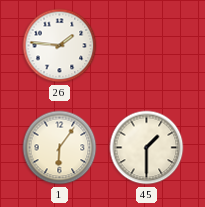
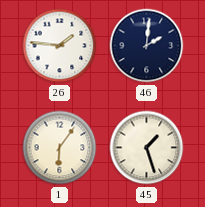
46: none -> 2:01
45: 1:30 -> 1:27
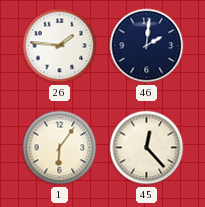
45: 1:27 -> 12:23
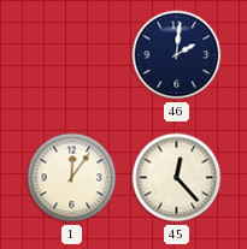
26: 1:46 -> none
1: 6:06 -> 12:06
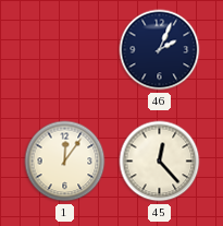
46: 2:01 -> 2:04
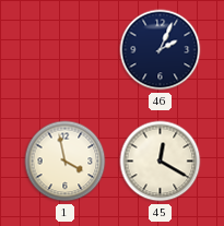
1: 12:06 -> 3:58
45: 12:23 -> 12:20
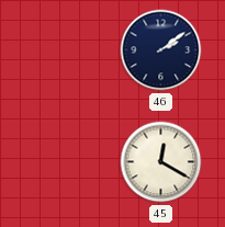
46: 2:04 -> 2:09
1: 3:58 -> none
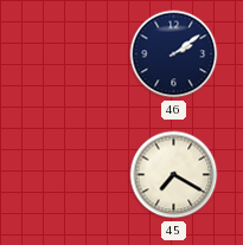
45: 12:20 -> 7:20
